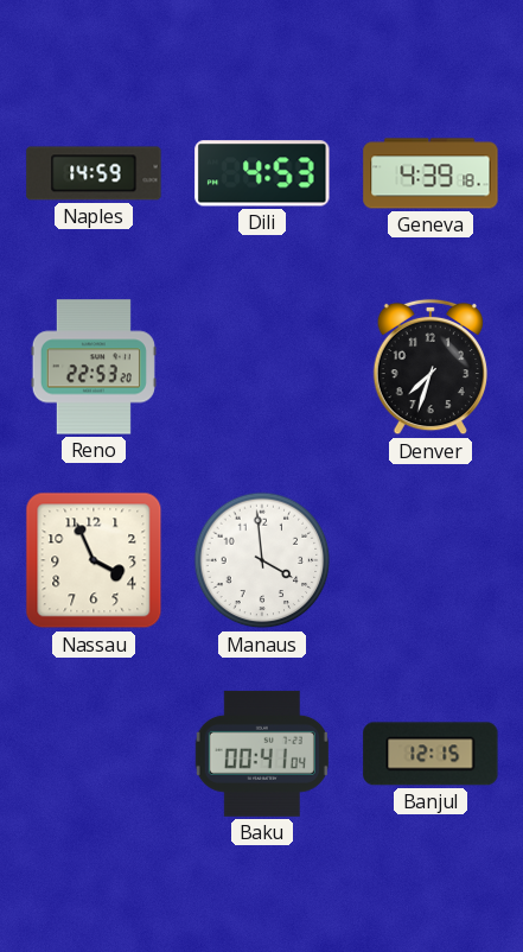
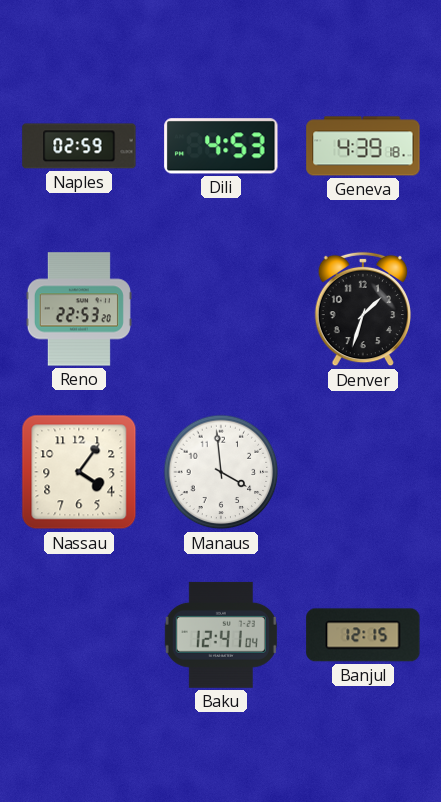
Naples: 14:59 -> 02:59
Denver: 7:33 -> 1:33
Nassau: 3:56 -> 4:06
Baku: 00:41 -> 12:41
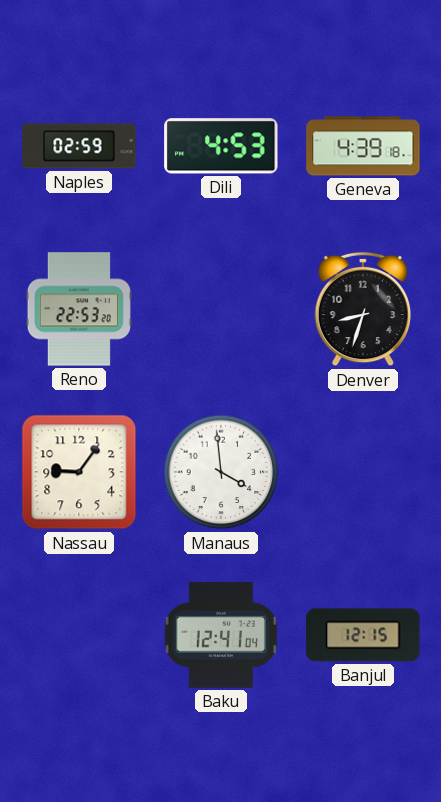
Denver: 1:33 -> 8:33
Nassau: 4:06 -> 9:06
